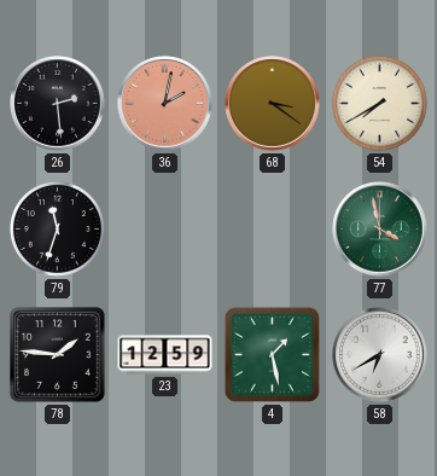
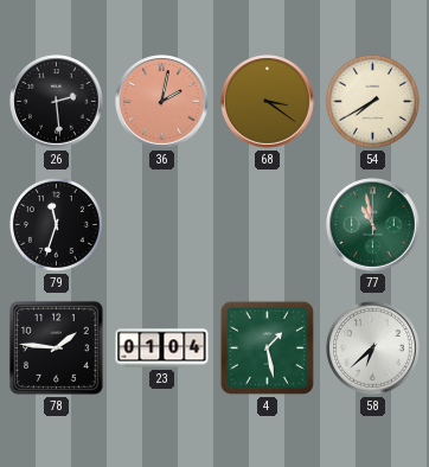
77: 3:58 -> 10:58
23: 12:59 -> 01:04
58: 6:40 -> 6:38
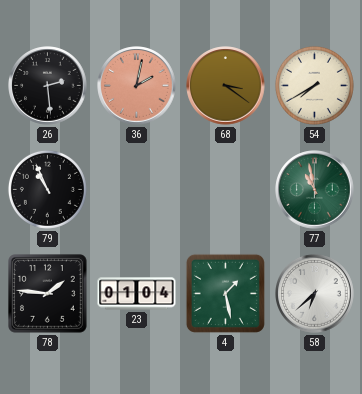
79: 11:33 -> 10:56
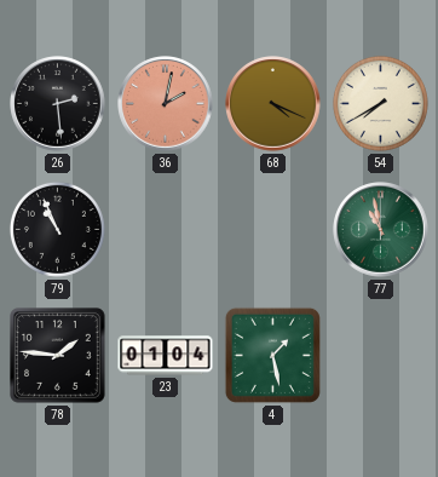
68: 3:21 -> 4:19
58: 6:38 -> none
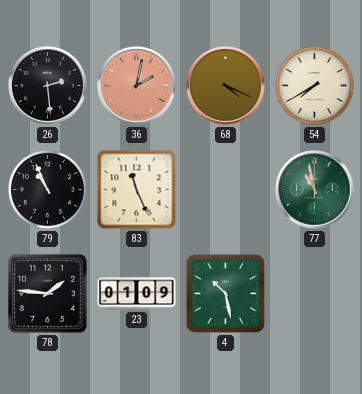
83: none -> 11:26
23: 01:04 -> 01:09
4: 1:28 -> 10:28
